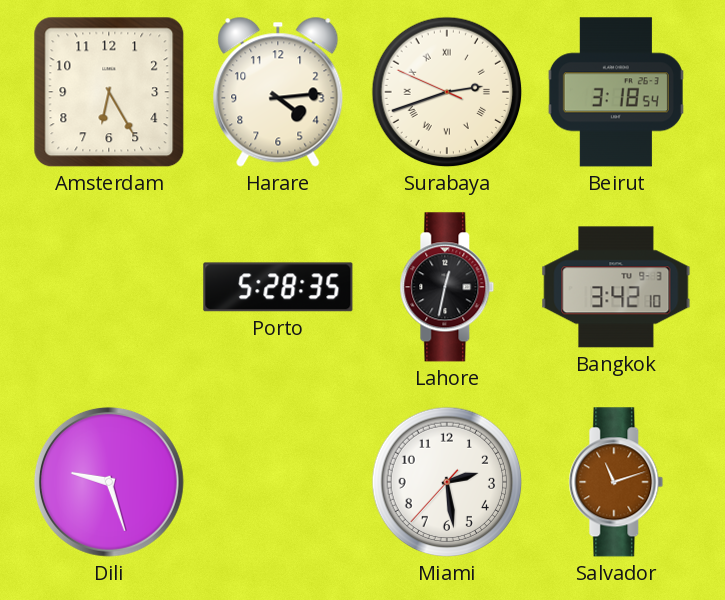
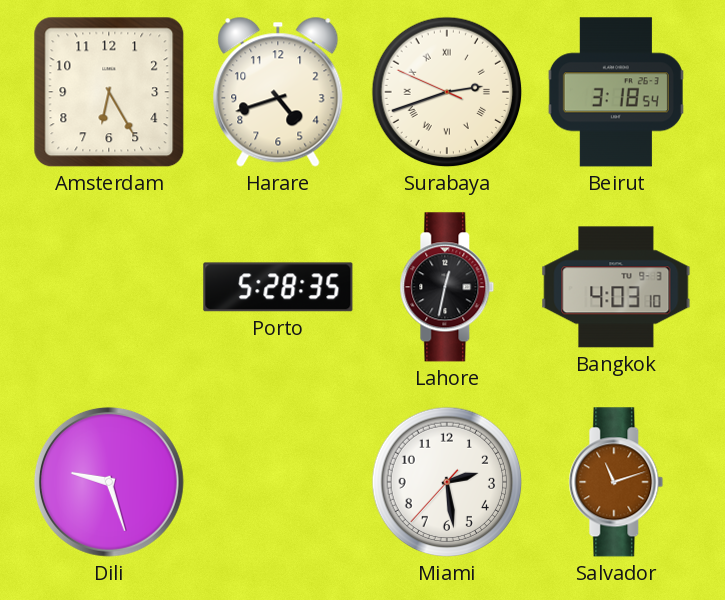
Harare: 4:14 -> 4:42
Bangkok: 3:42 -> 4:03
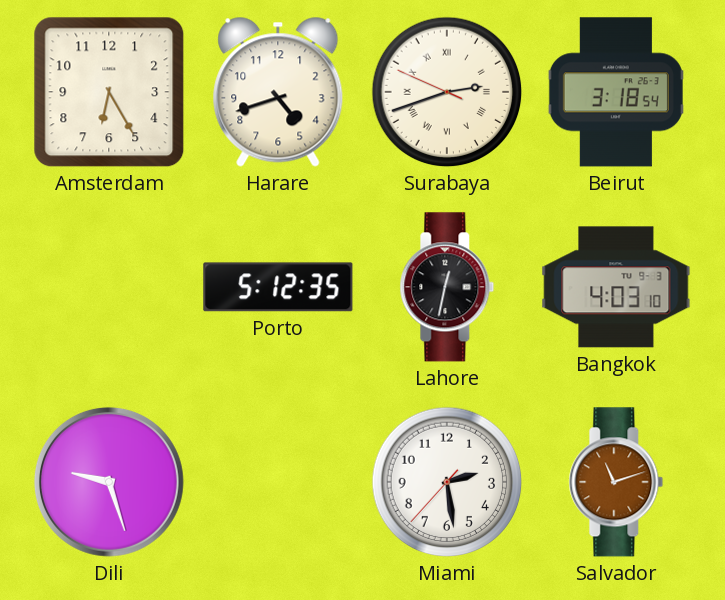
Porto: 5:28 -> 5:12
